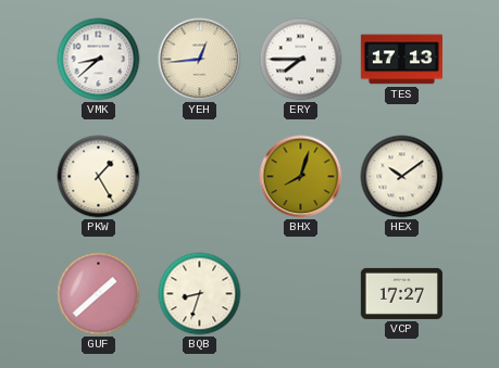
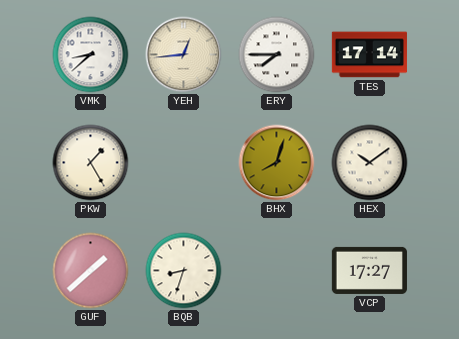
TES: 17:13 -> 17:14
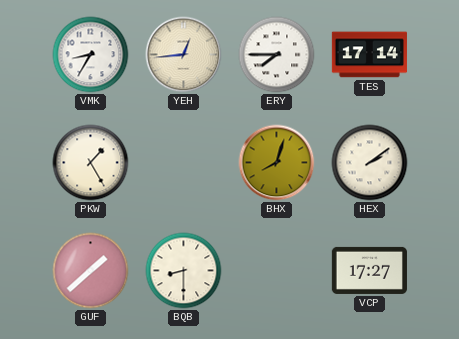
VMK: 8:38 -> 8:35
HEX: 10:09 -> 2:09
BQB: 8:33 -> 8:30
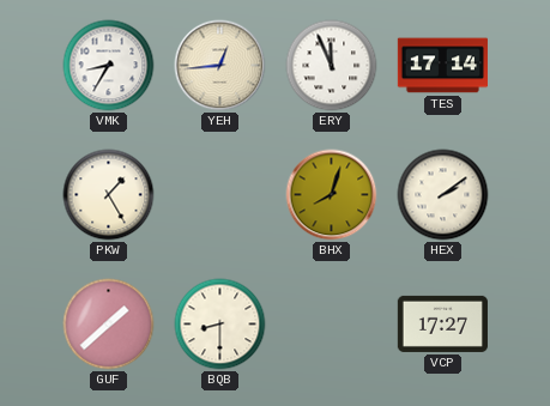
ERY: 7:45 -> 11:56
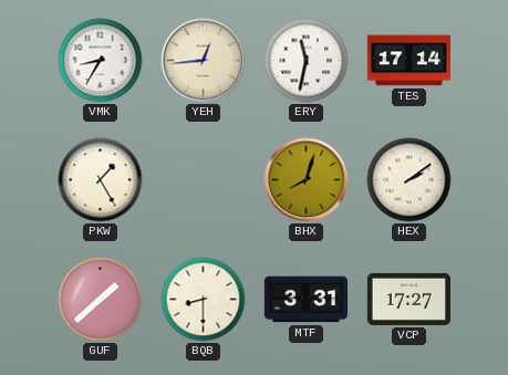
ERY: 11:56 -> 11:32
MTF: none -> 3:31
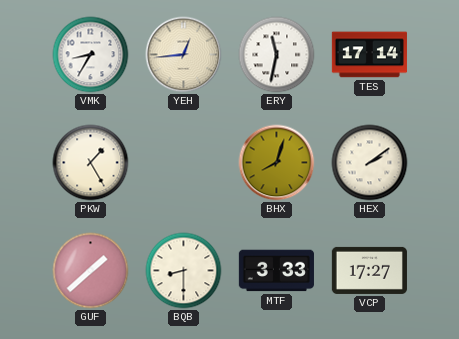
MTF: 3:31 -> 3:33
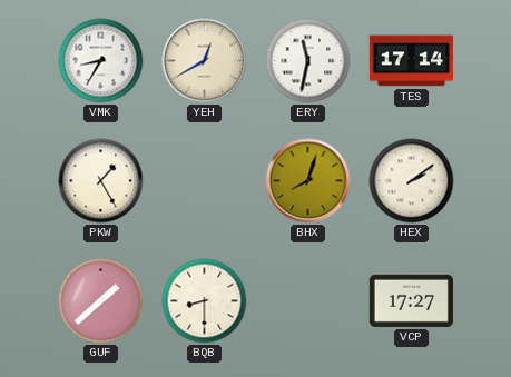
YEH: 12:44 -> 12:40
MTF: 3:33 -> none
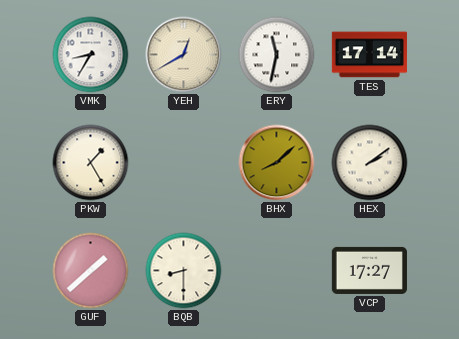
BHX: 8:03 -> 8:08
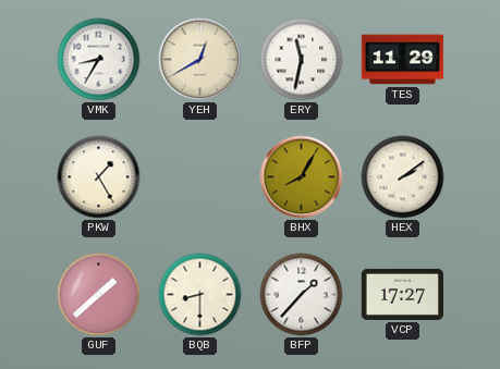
TES: 17:14 -> 11:29
BHX: 8:08 -> 8:05
BFP: none -> 1:37
